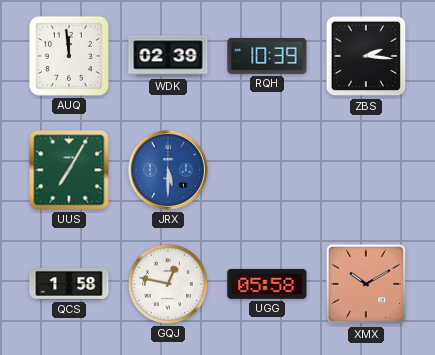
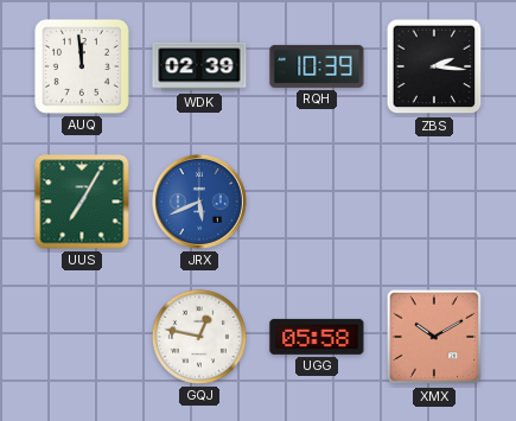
JRX: 5:30 -> 5:41
QCS: 1:58 -> none
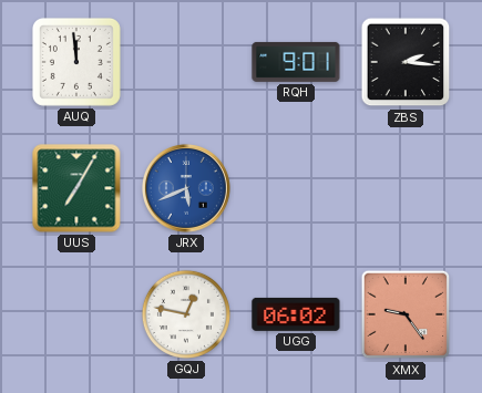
WDK: 02:39 -> none
RQH: 10:39 -> 9:01
UGG: 05:58 -> 06:02
XMX: 10:10 -> 9:24
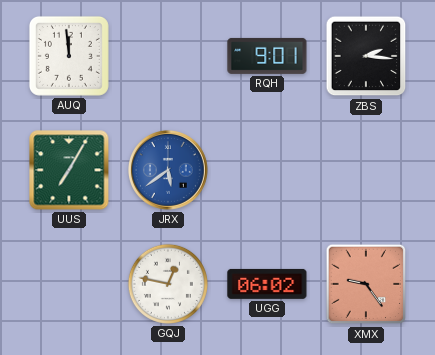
JRX: 5:41 -> 5:39
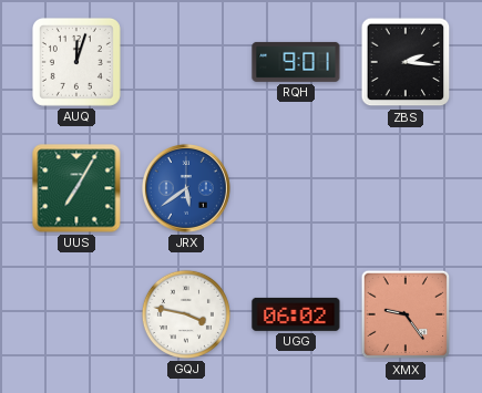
AUQ: 11:59 -> 12:03
GQJ: 12:47 -> 3:47
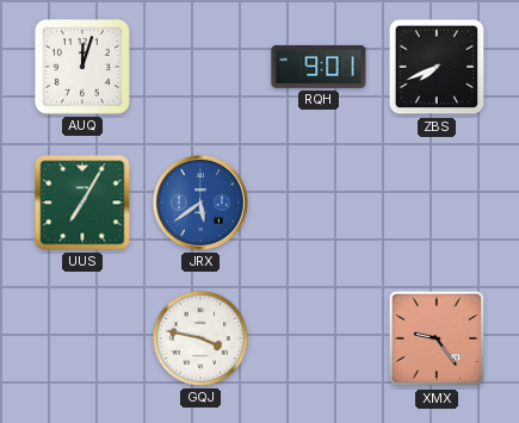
ZBS: 2:16 -> 7:41
UGG: 06:02 -> none
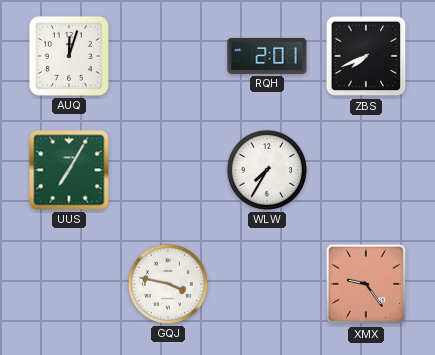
RQH: 9:01 -> 2:01
JRX: 5:39 -> none
WLW: none -> 7:35
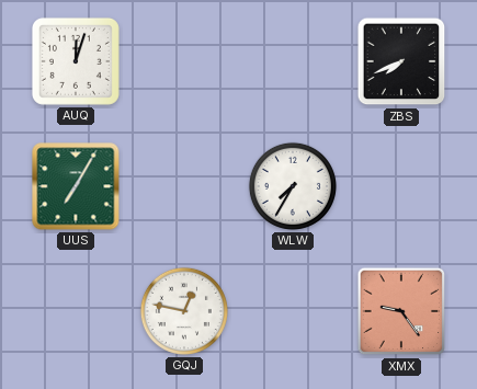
RQH: 2:01 -> none
GQJ: 3:47 -> 12:47
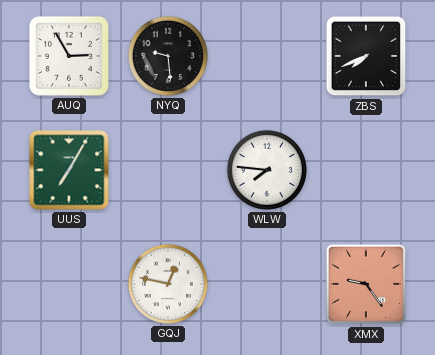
AUQ: 12:03 -> 2:55
NYQ: none -> 9:29
WLW: 7:35 -> 7:46
